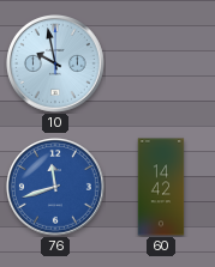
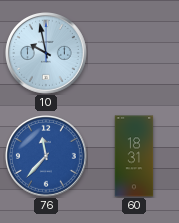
76: 11:42 -> 11:37
60: 14:42 -> 18:31
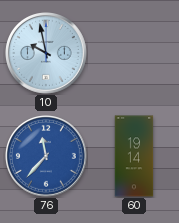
60: 18:31 -> 19:14
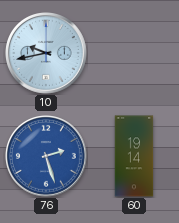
10: 9:58 -> 9:43
76: 11:37 -> 2:27
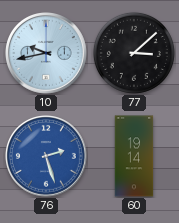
77: none -> 3:08
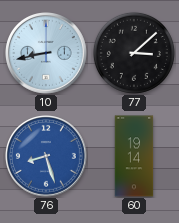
10: 9:43 -> 8:43
76: 2:27 -> 8:27
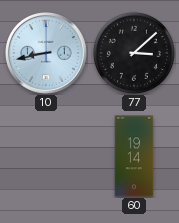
76: 8:27 -> none
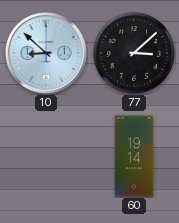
10: 8:43 -> 8:52
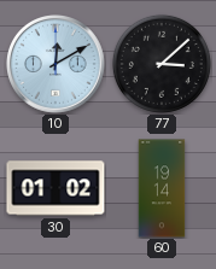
10: 8:52 -> 12:10
30: none -> 01:02
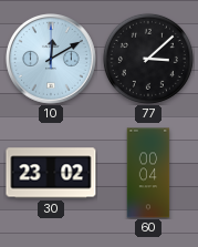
30: 01:02 -> 23:02
60: 19:14 -> 00:04
